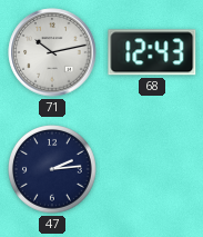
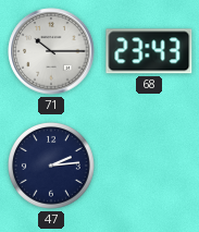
71: 10:13 -> 10:15
68: 12:43 -> 23:43
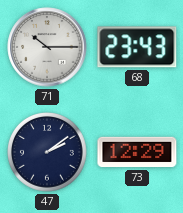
47: 2:14 -> 2:09
73: none -> 12:29
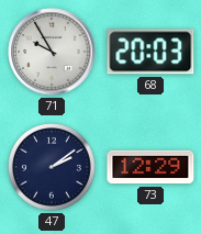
71: 10:15 -> 9:55
68: 23:43 -> 20:03
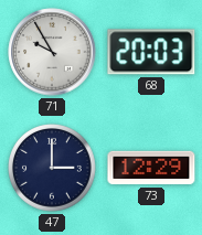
47: 2:09 -> 3:00
